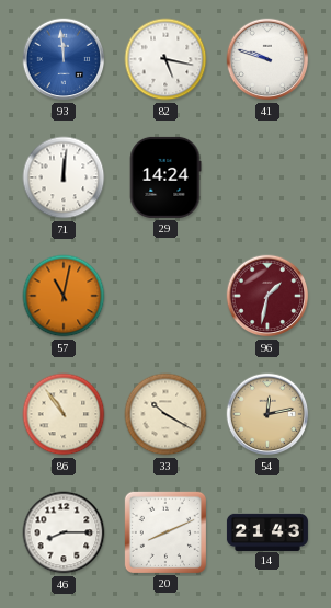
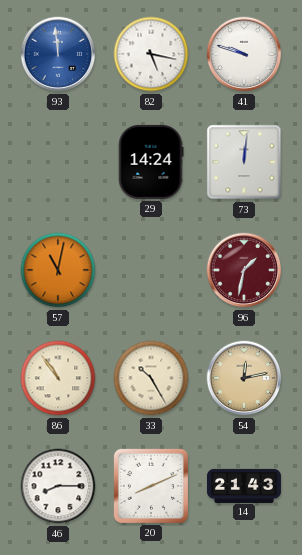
71: 12:01 -> none
73: none -> 12:01
33: 10:20 -> 10:25
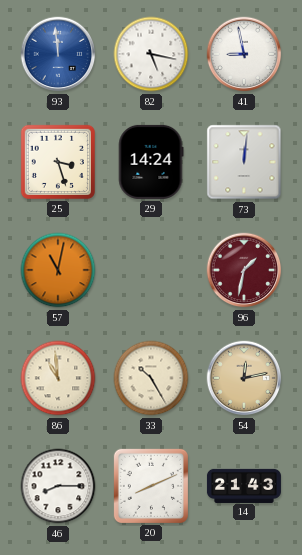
41: 9:48 -> 8:58
25: none -> 3:27
86: 10:54 -> 10:59
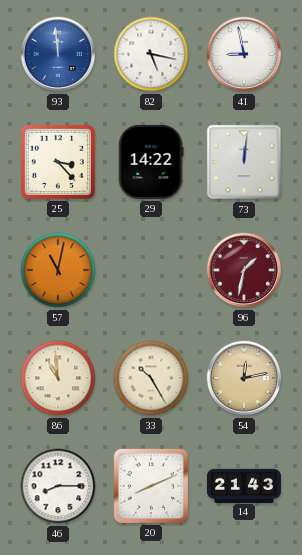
25: 3:27 -> 3:23
29: 14:24 -> 14:22
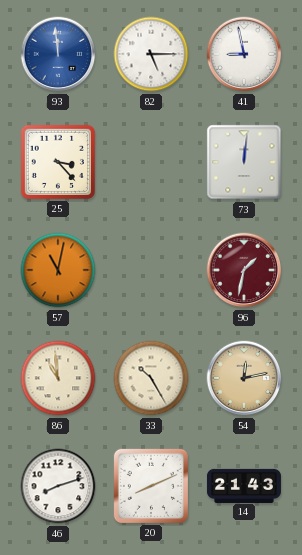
82: 5:17 -> 5:15
29: 14:22 -> none
46: 8:15 -> 8:12
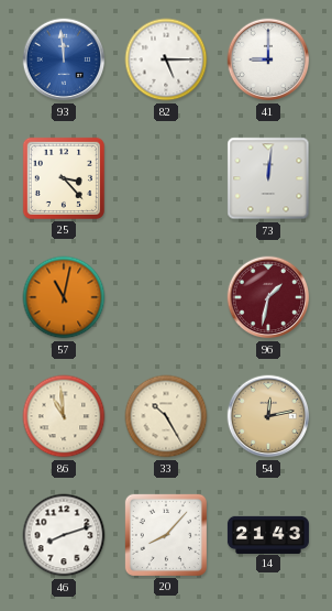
41: 8:58 -> 9:00
20: 8:11 -> 8:07
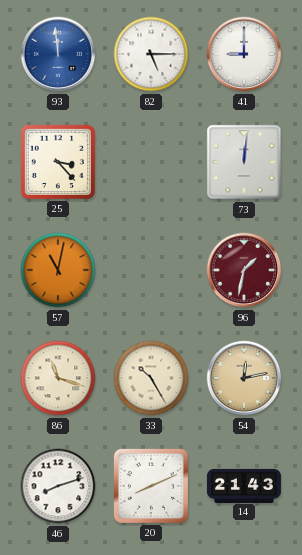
86: 10:59 -> 11:18
20: 8:07 -> 8:11
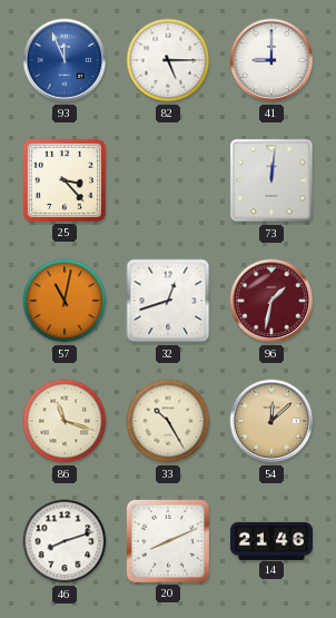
93: 11:59 -> 11:56
32: none -> 12:42
54: 12:13 -> 12:08
14: 21:43 -> 21:46
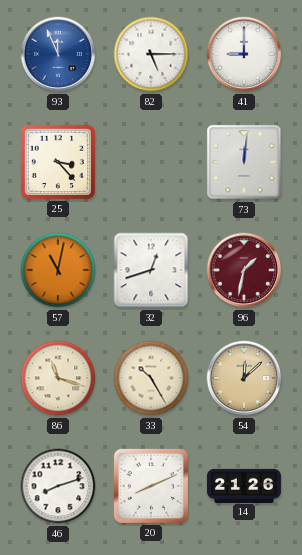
14: 21:46 -> 21:26
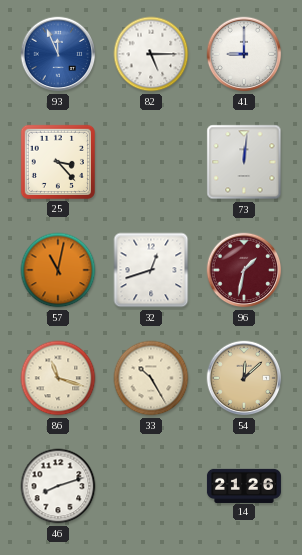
20: 8:11 -> none
